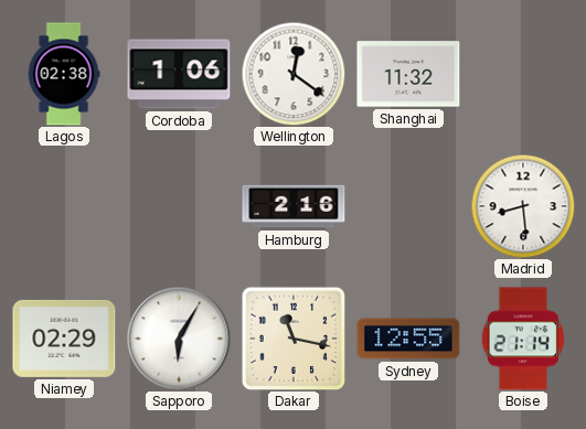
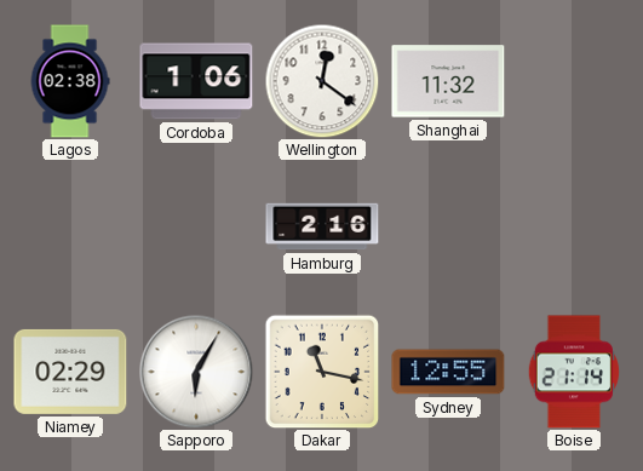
Madrid: 8:29 -> none
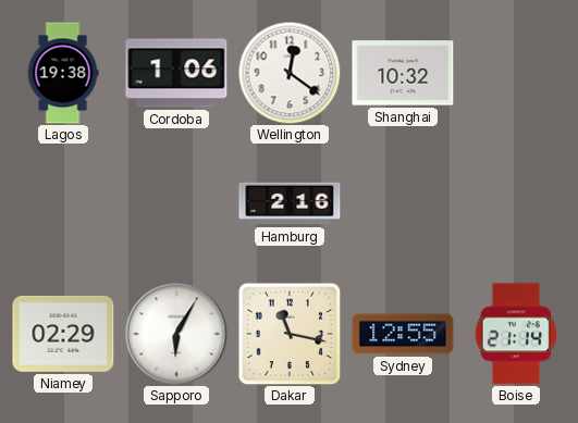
Lagos: 02:38 -> 19:38
Shanghai: 11:32 -> 10:32
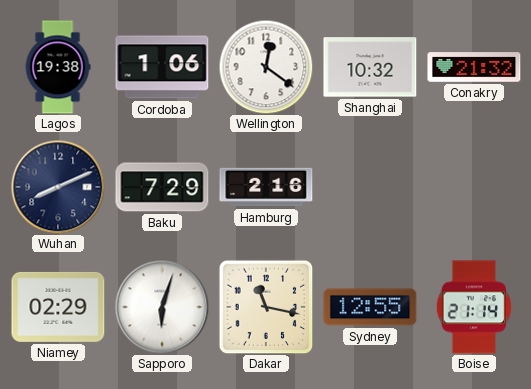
Conakry: none -> 21:32
Wuhan: none -> 8:11
Baku: none -> 7:29
Sapporo: 6:05 -> 6:03
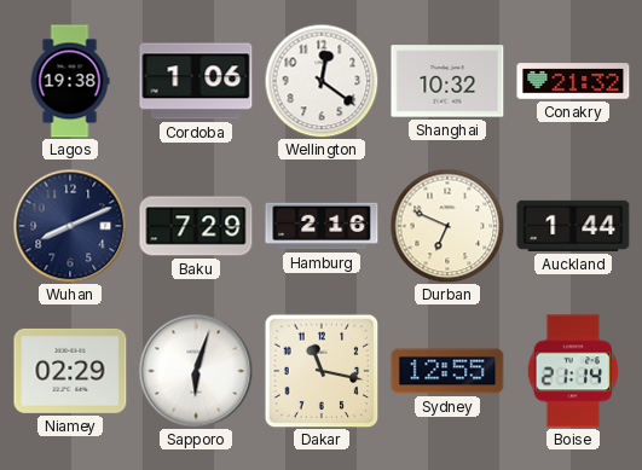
Durban: none -> 6:49
Auckland: none -> 1:44
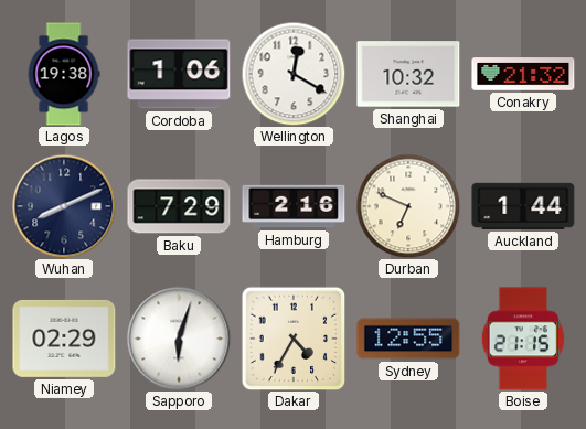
Wellington: 12:21 -> 12:20
Dakar: 11:17 -> 4:35
Boise: 21:14 -> 21:15
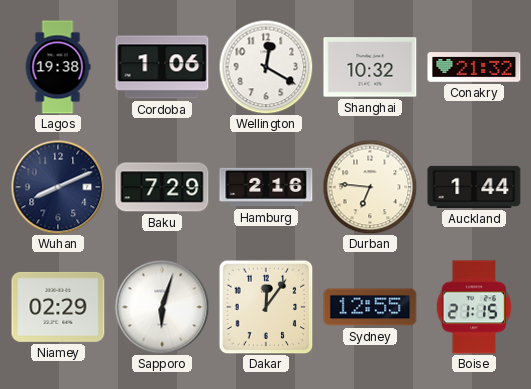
Durban: 6:49 -> 6:46
Dakar: 4:35 -> 12:06
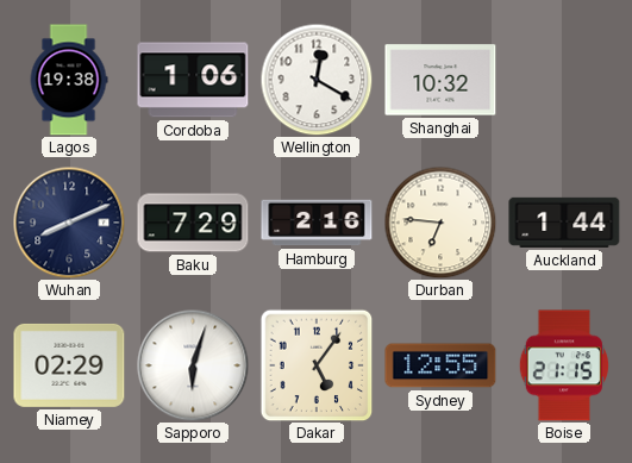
Conakry: 21:32 -> none
Dakar: 12:06 -> 5:06
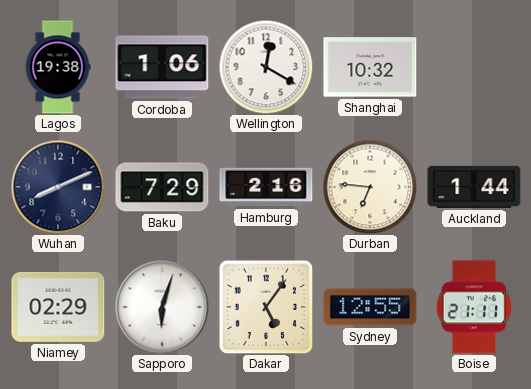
Boise: 21:15 -> 21:11
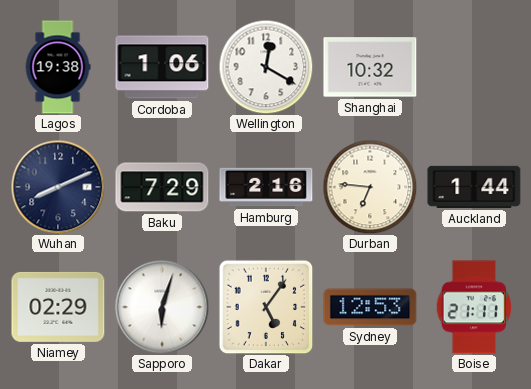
Sydney: 12:55 -> 12:53
